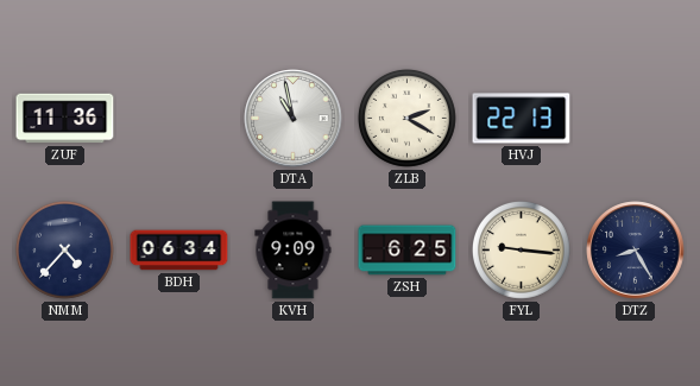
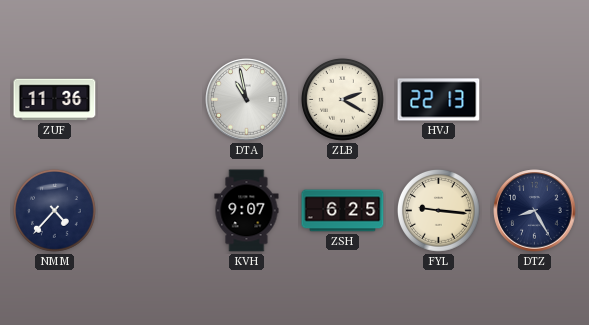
BDH: 06:34 -> none
KVH: 9:09 -> 9:07
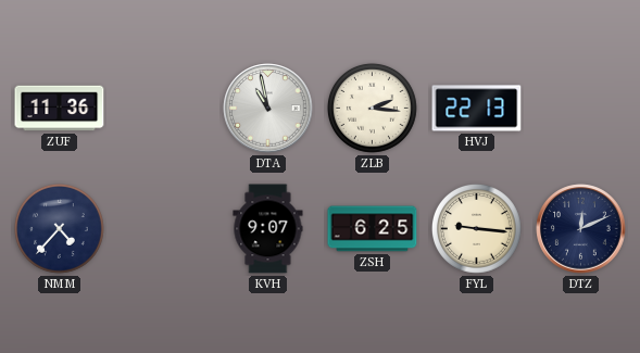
ZLB: 2:20 -> 2:16
DTZ: 8:25 -> 12:11
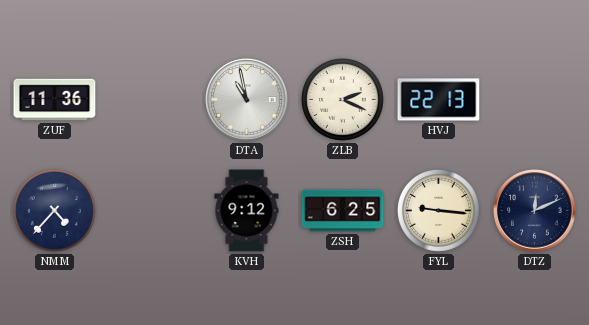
ZLB: 2:16 -> 2:19
KVH: 9:07 -> 9:12
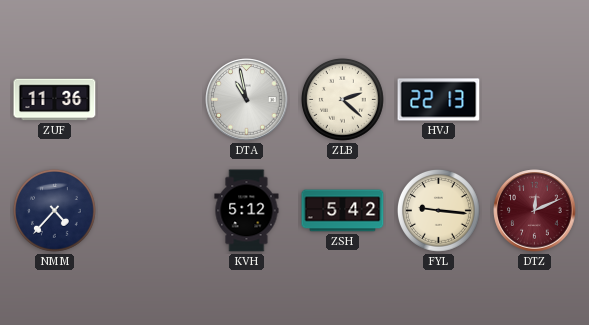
ZLB: 2:19 -> 2:22
KVH: 9:12 -> 5:12
ZSH: 6:25 -> 5:42
DTZ dial: navy -> burgundy
